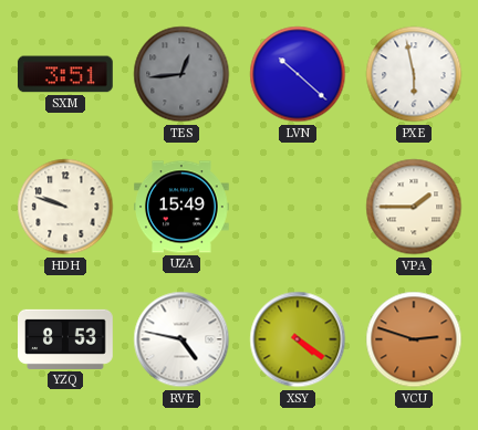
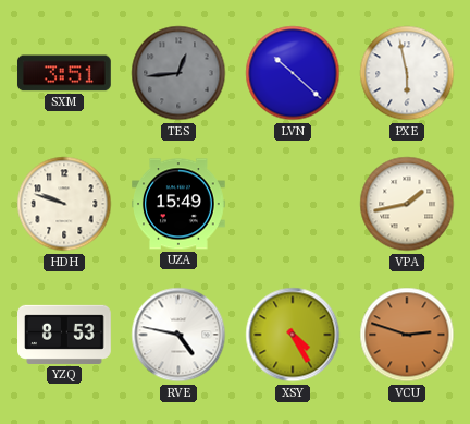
VPA: 1:45 -> 1:43
XSY: 4:21 -> 4:25
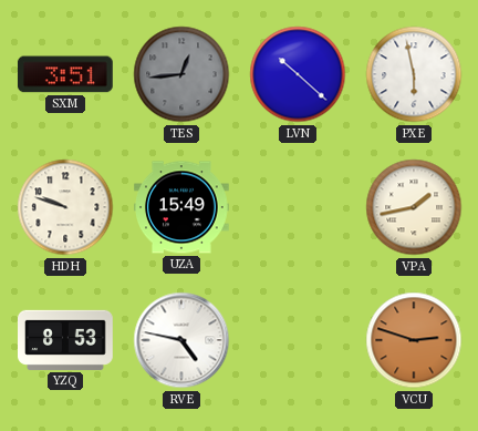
XSY: 4:25 -> none
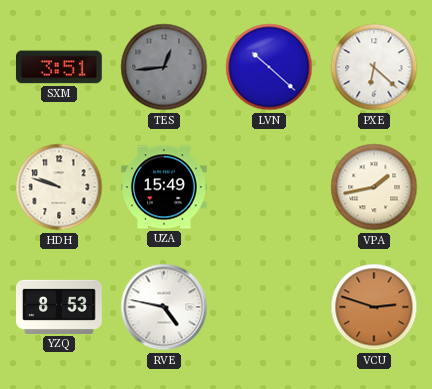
PXE: 5:58 -> 6:22
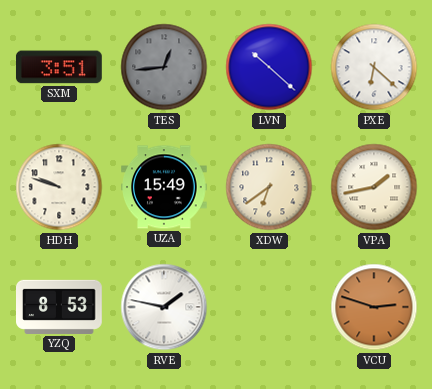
XDW: none -> 6:39
RVE: 4:47 -> 1:47
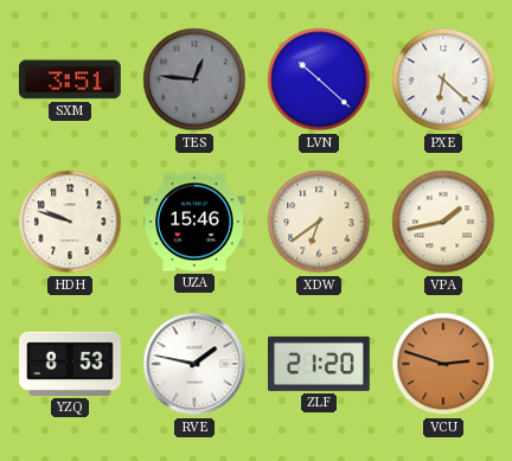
TES: 12:44 -> 12:46
UZA: 15:49 -> 15:46
ZLF: none -> 21:20
